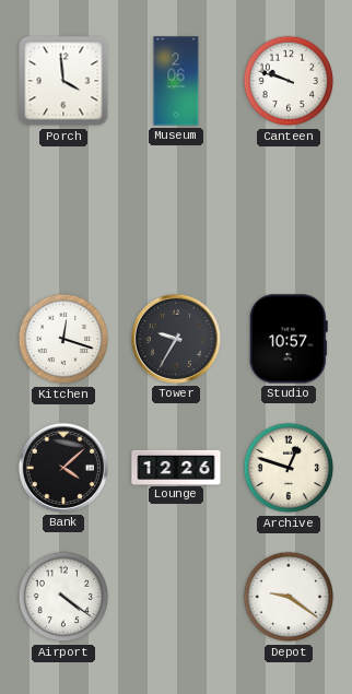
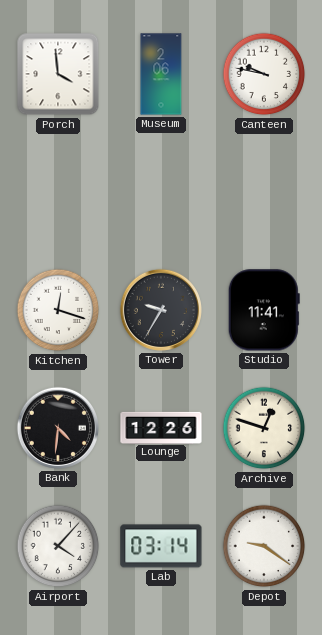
Canteen: 9:48 -> 9:47
Studio: 10:57 -> 11:41
Bank: 4:08 -> 4:31
Airport: 4:21 -> 4:07
Lab: none -> 03:14
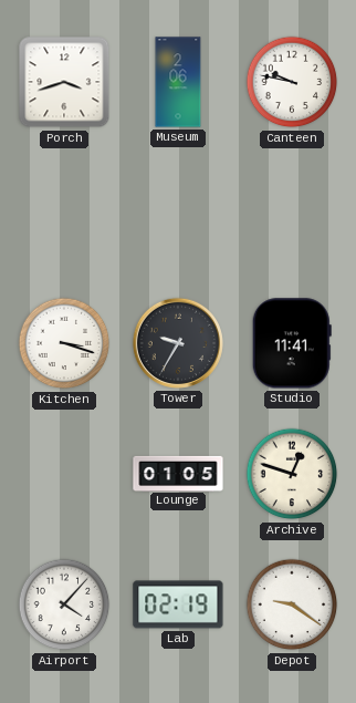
Porch: 3:59 -> 3:42
Kitchen: 12:18 -> 3:18
Bank: 4:31 -> none
Lounge: 12:26 -> 01:05
Lab: 03:14 -> 02:19
